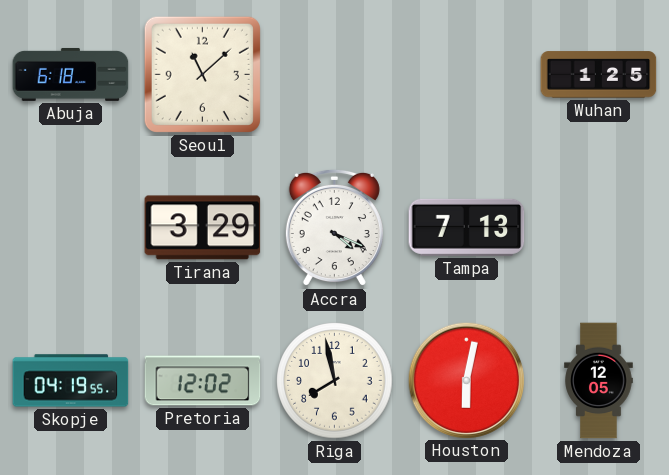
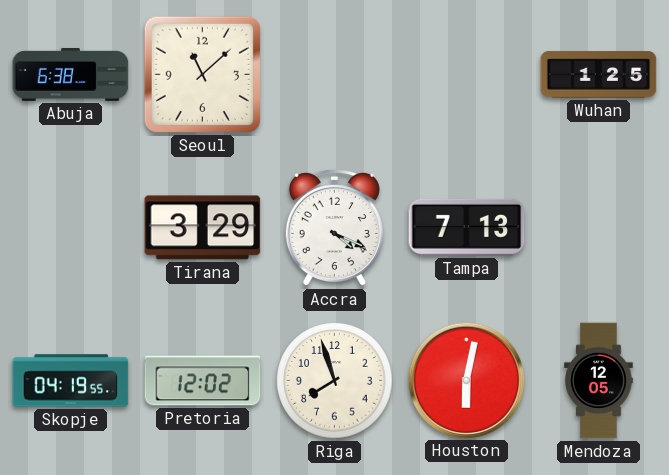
Abuja: 6:18 -> 6:38
Riga: 7:58 -> 7:57
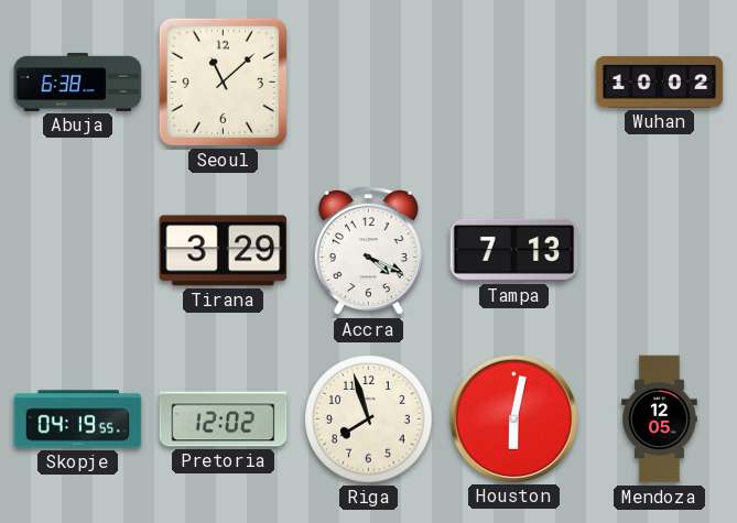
Wuhan: 1:25 -> 10:02
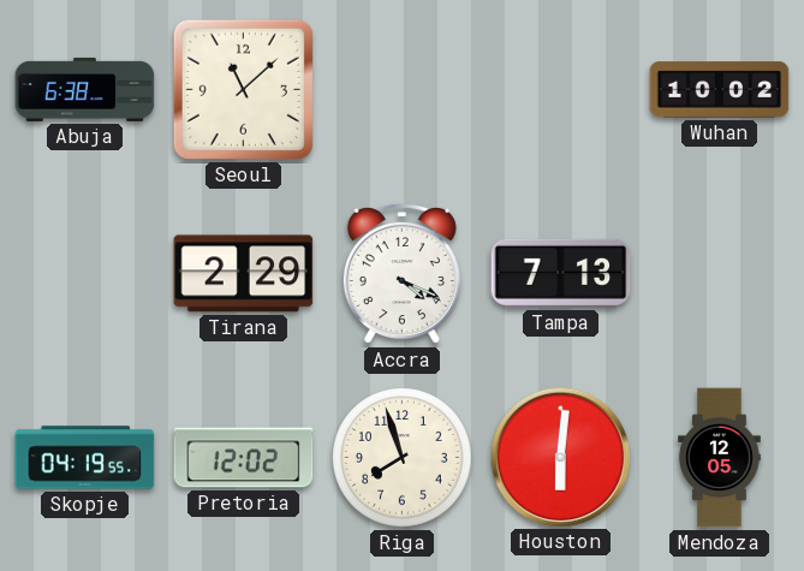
Tirana: 3:29 -> 2:29
Houston: 6:02 -> 6:01
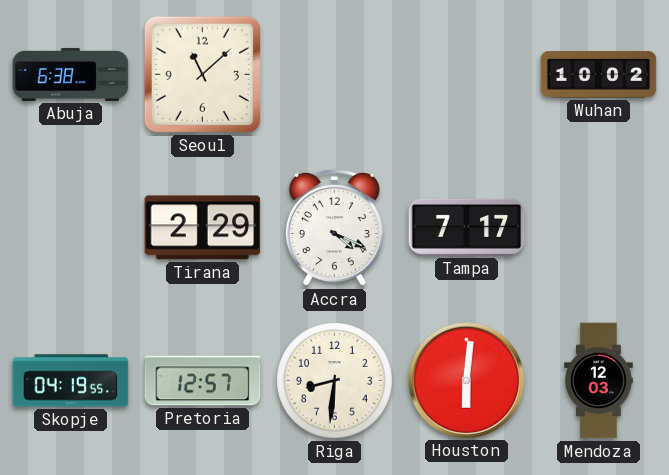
Tampa: 7:13 -> 7:17
Pretoria: 12:02 -> 12:57
Riga: 7:57 -> 8:31
Mendoza: 12:05 -> 12:03
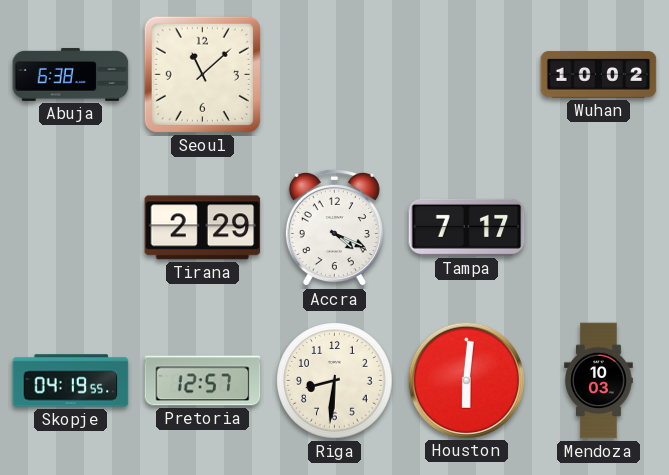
Mendoza: 12:03 -> 10:03
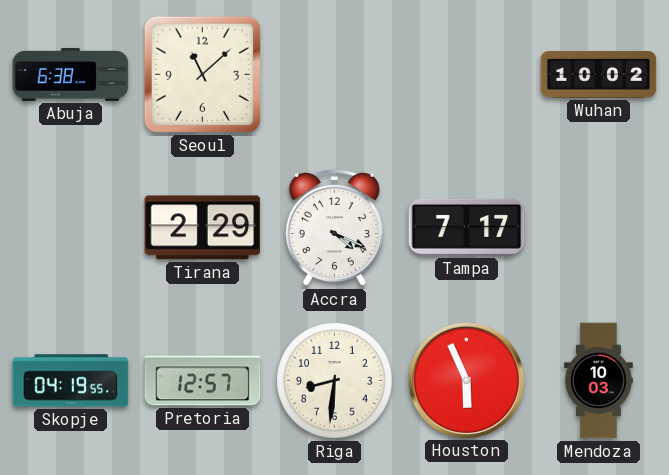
Houston: 6:01 -> 5:56
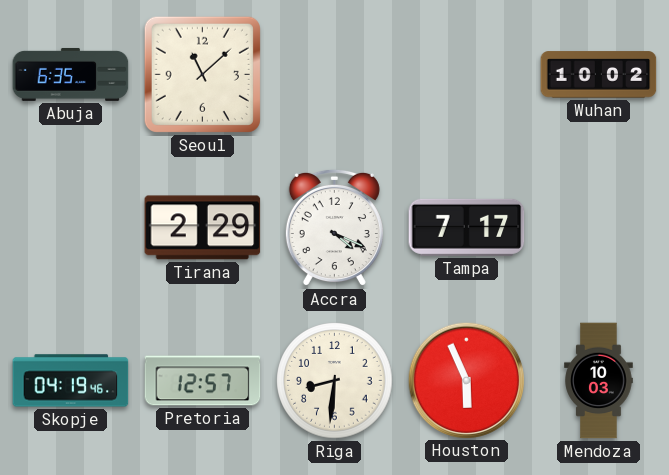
Abuja: 6:38 -> 6:35
Skopje: 04:19:55 -> 04:19:46
